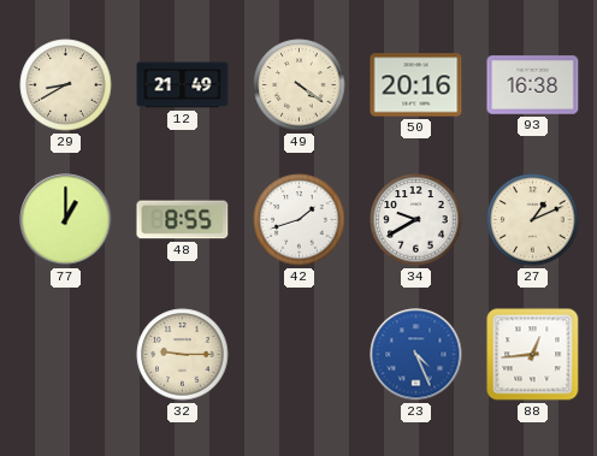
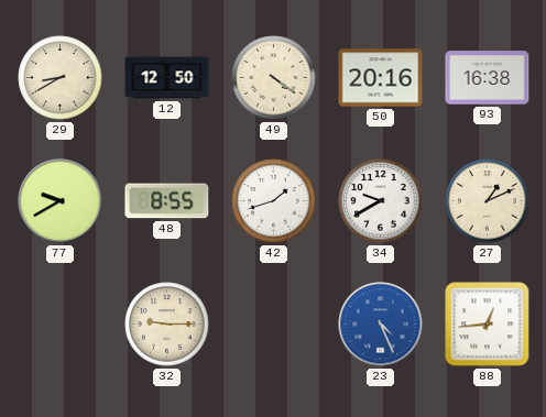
12: 21:49 -> 12:50
77: 1:00 -> 9:40
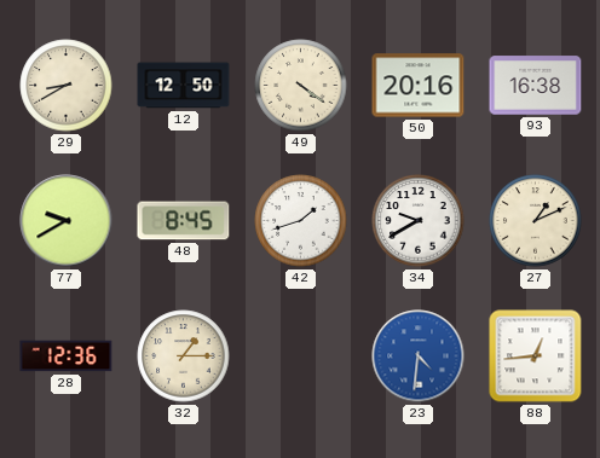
48: 8:55 -> 8:45
28: none -> 12:36
32: 9:15 -> 1:15
23: 4:26 -> 4:31
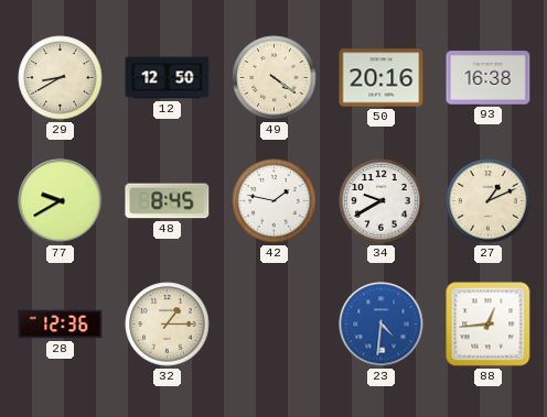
42: 1:42 -> 1:47
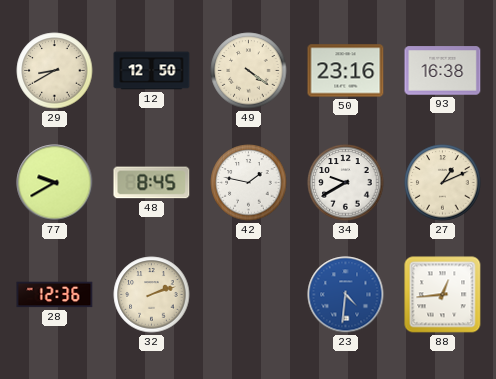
50: 20:16 -> 23:16
32: 1:15 -> 2:12
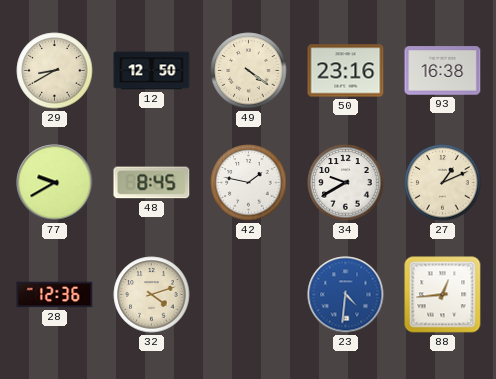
32: 2:12 -> 4:12
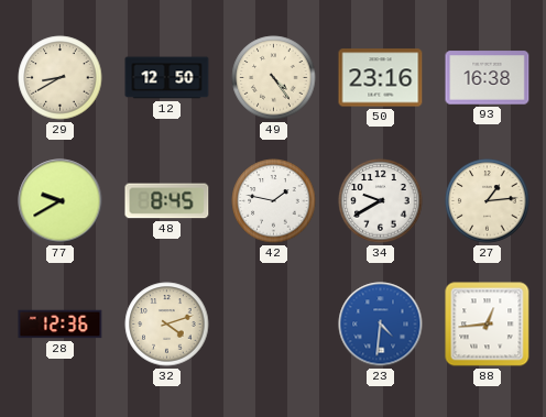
49: 4:21 -> 4:24
27: 1:11 -> 1:14
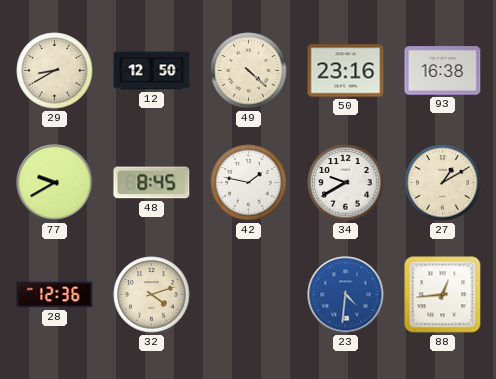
49: 4:24 -> 4:22
27: 1:14 -> 1:10
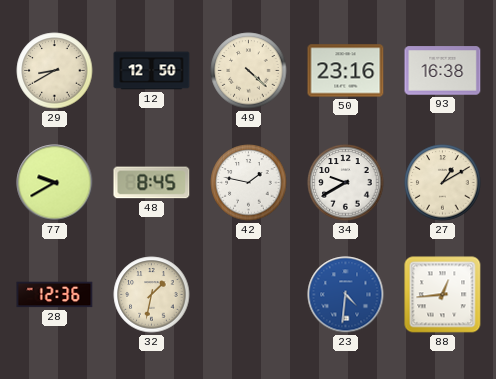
32: 4:12 -> 1:32
